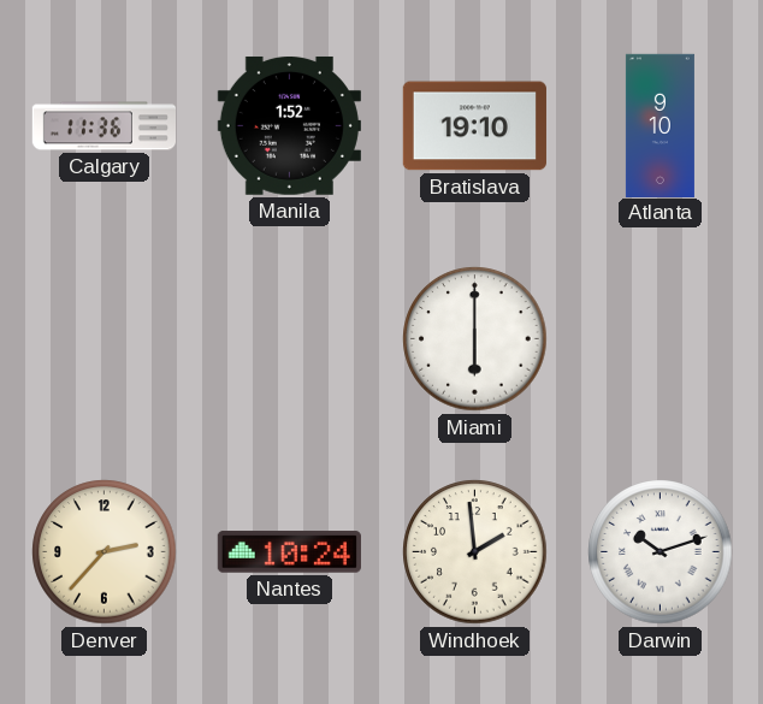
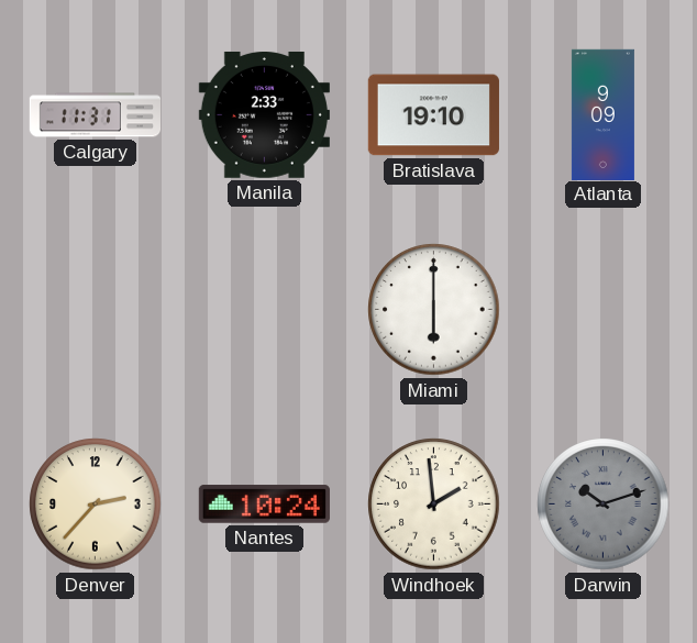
Calgary: 11:36 -> 11:31
Manila: 1:52 -> 2:33
Atlanta: 9:10 -> 9:09
Darwin dial: white -> grey
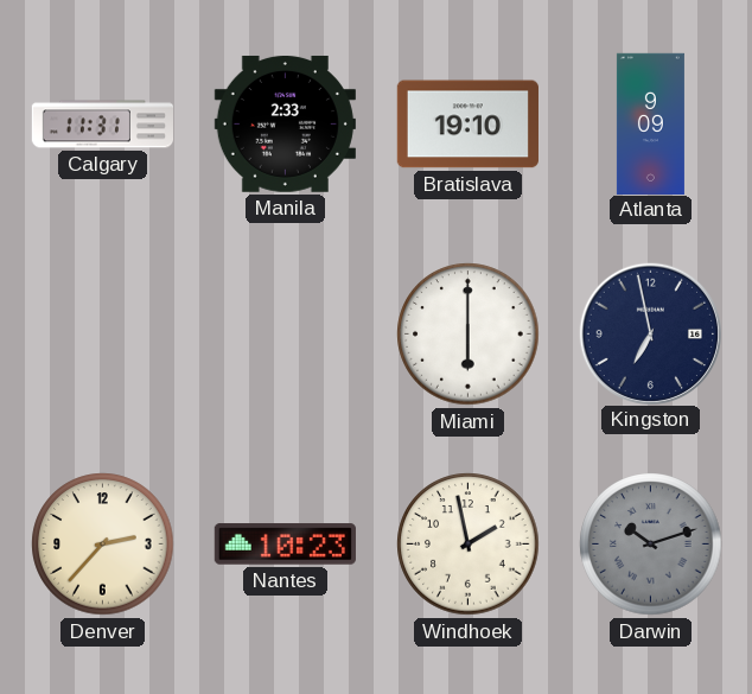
Kingston: none -> 6:58
Nantes: 10:24 -> 10:23
Windhoek: 1:59 -> 1:58
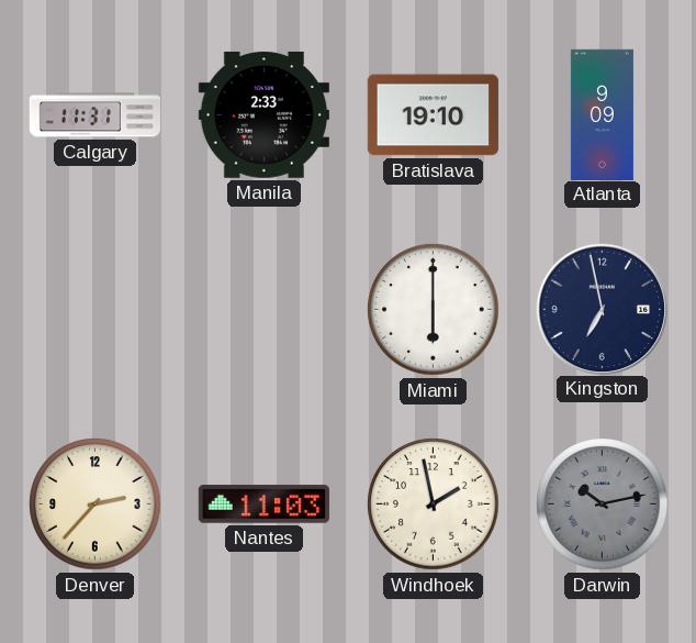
Nantes: 10:23 -> 11:03
Darwin: 10:12 -> 10:13
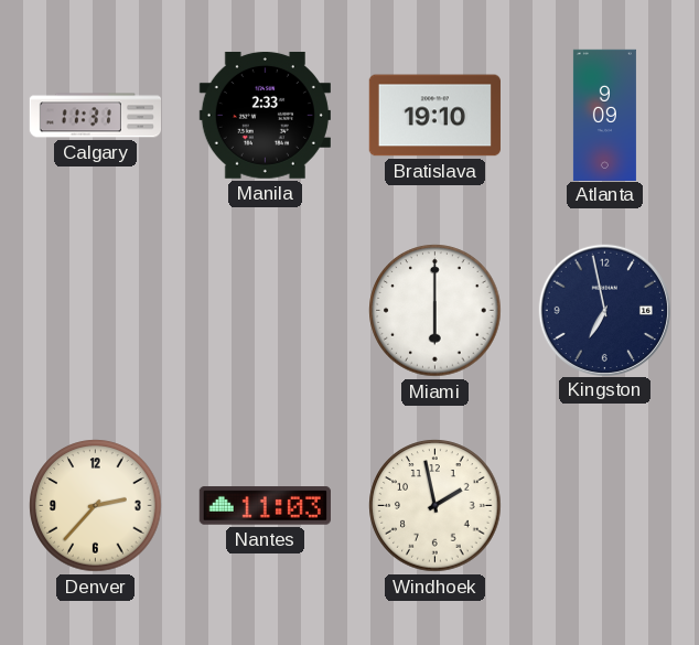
Darwin: 10:13 -> none
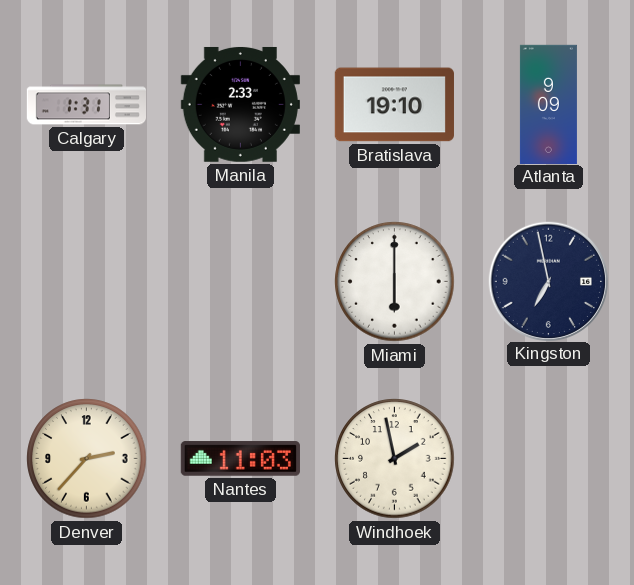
Calgary: 11:31 -> 1:31
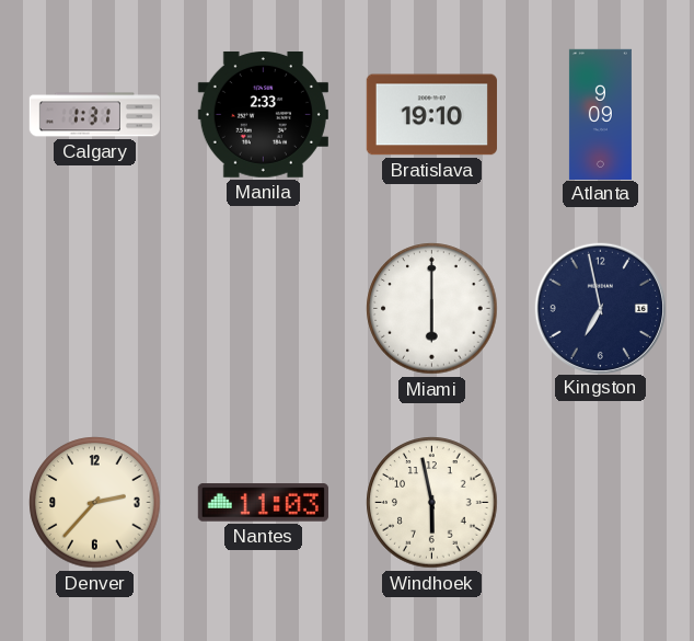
Windhoek: 1:58 -> 5:58
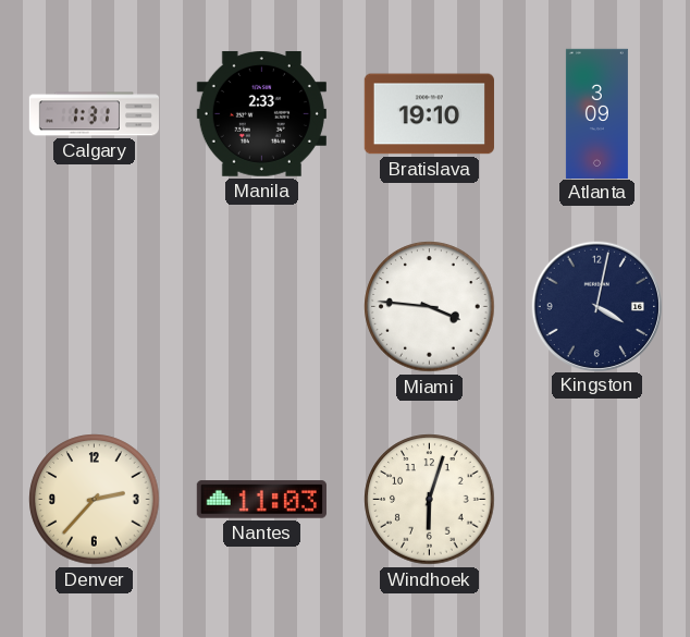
Atlanta: 9:09 -> 3:09
Miami: 6:00 -> 3:46
Kingston: 6:58 -> 4:02
Windhoek: 5:58 -> 6:03
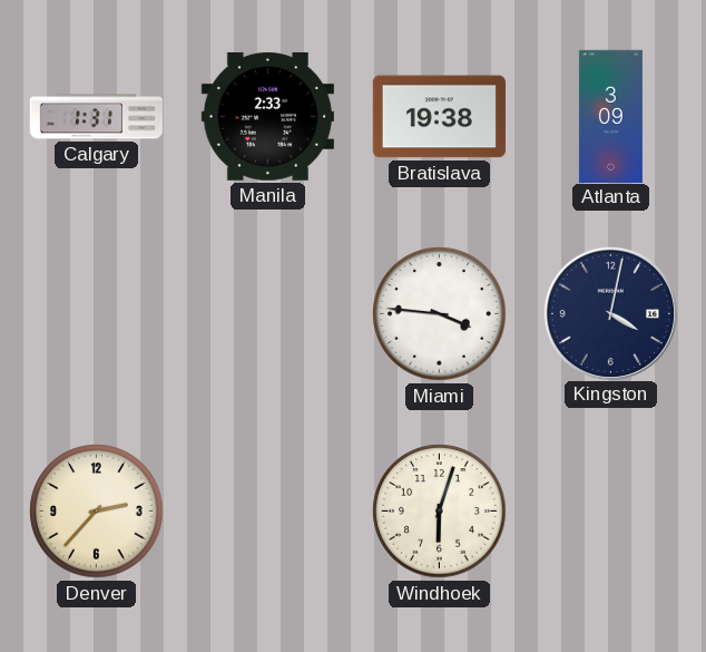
Bratislava: 19:10 -> 19:38
Nantes: 11:03 -> none
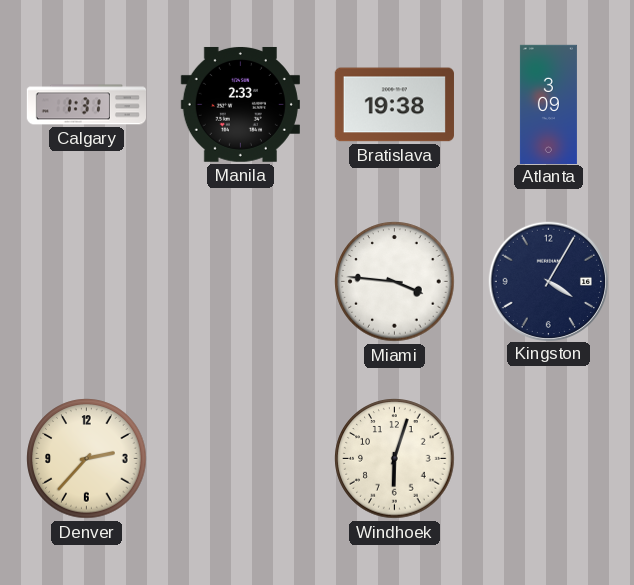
Kingston: 4:02 -> 4:05
